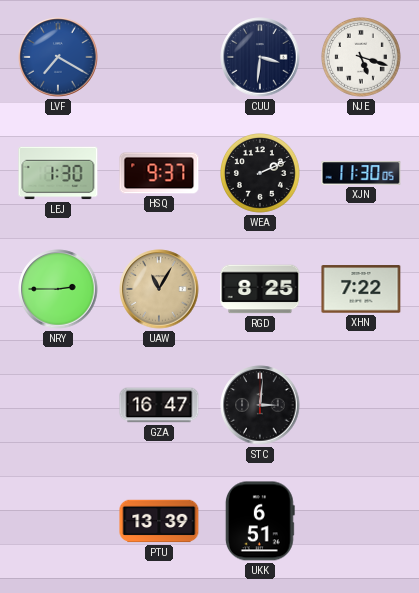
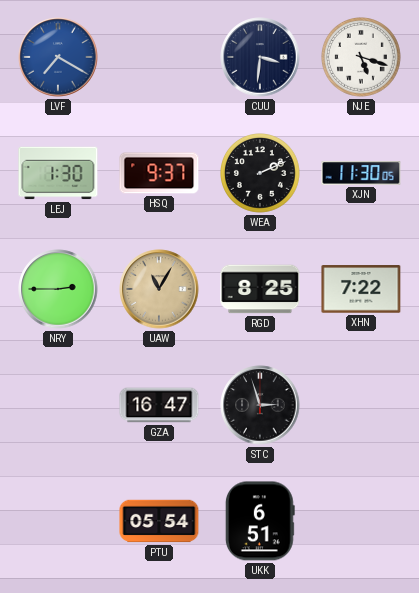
STC: 3:01 -> 2:57
PTU: 13:39 -> 05:54
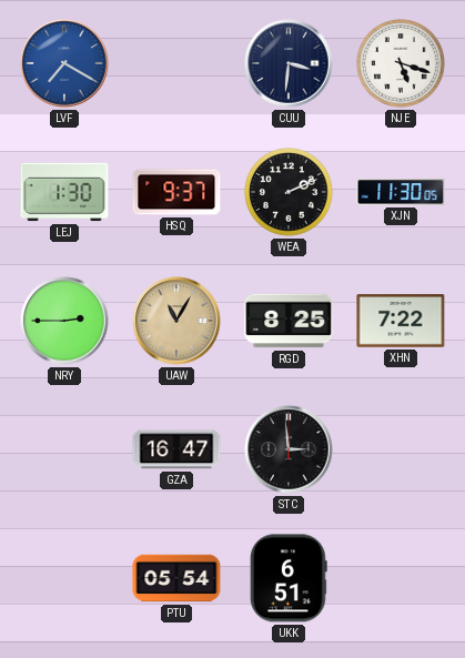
STC: 2:57 -> 2:59
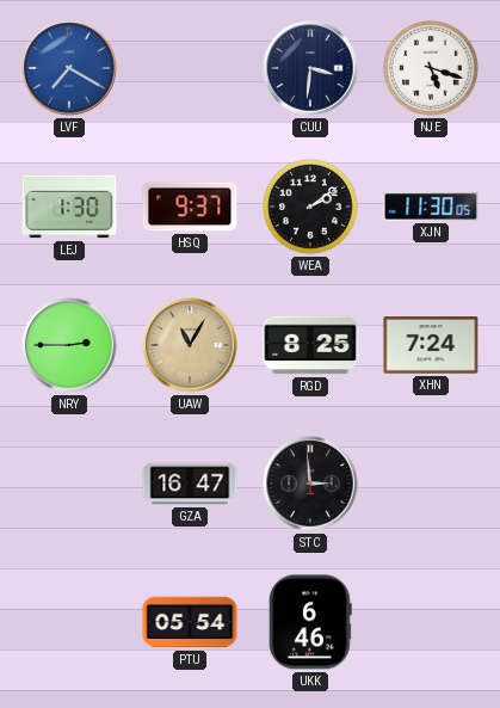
WEA: 2:11 -> 2:09
XHN: 7:22 -> 7:24
UKK: 6:51 -> 6:46
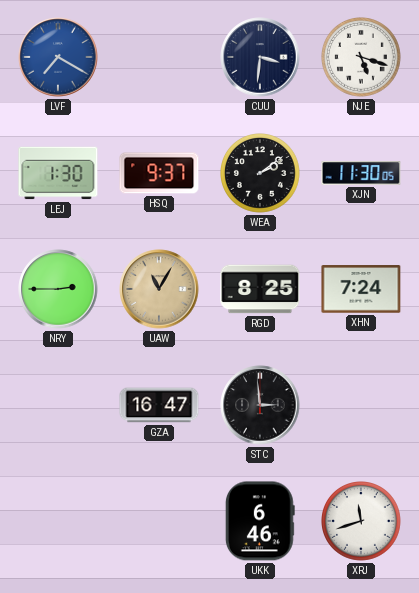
PTU: 05:54 -> none
XRJ: none -> 11:42
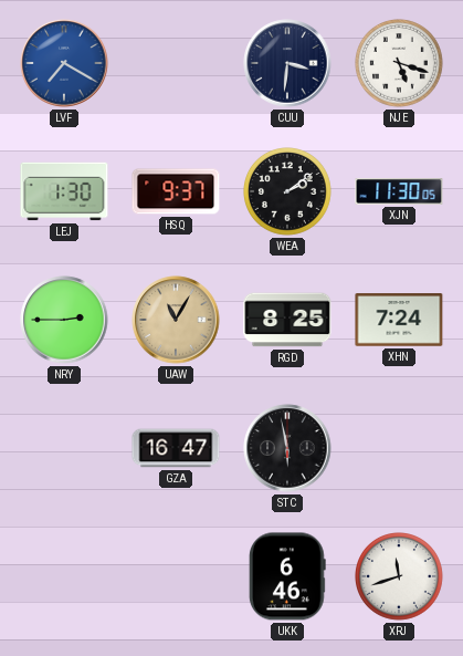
STC: 2:59 -> 5:58
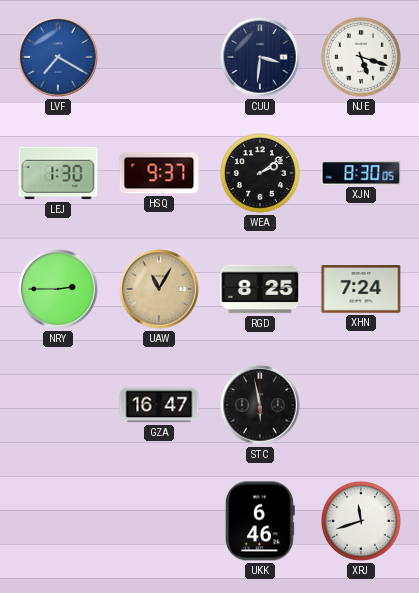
XJN: 11:30 -> 8:30
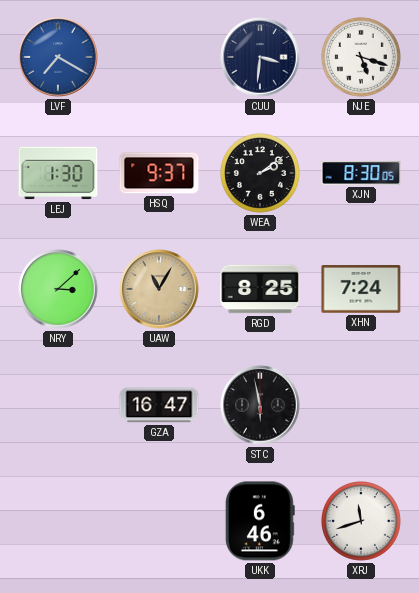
NRY: 2:45 -> 3:08
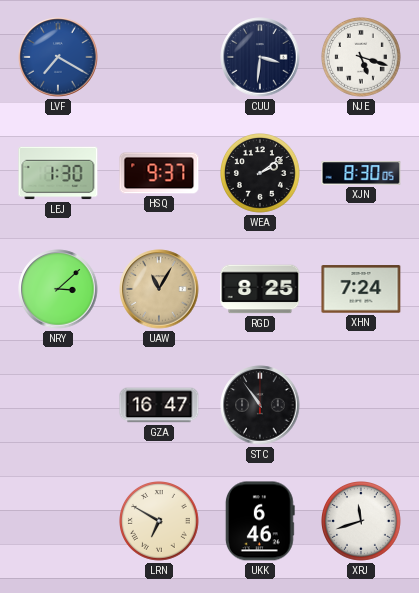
STC: 5:58 -> 10:54
LRN: none -> 6:50
